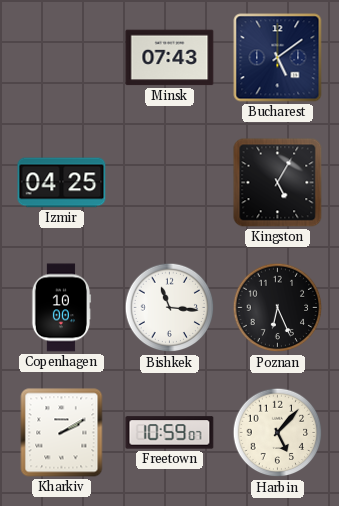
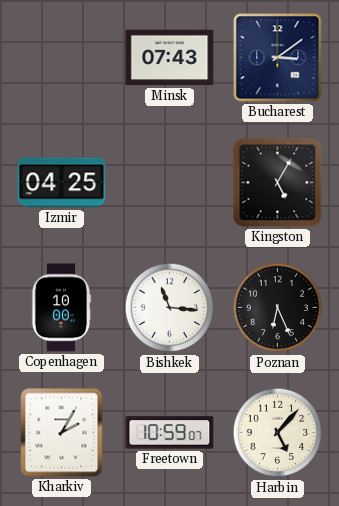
Bucharest: 5:09 -> 3:09
Kharkiv: 2:10 -> 2:05
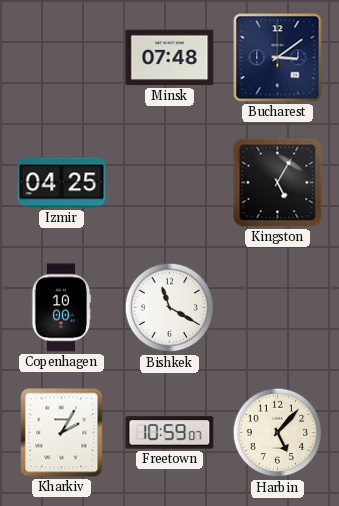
Minsk: 07:43 -> 07:48
Bishkek: 11:16 -> 11:20
Poznan: 6:26 -> none
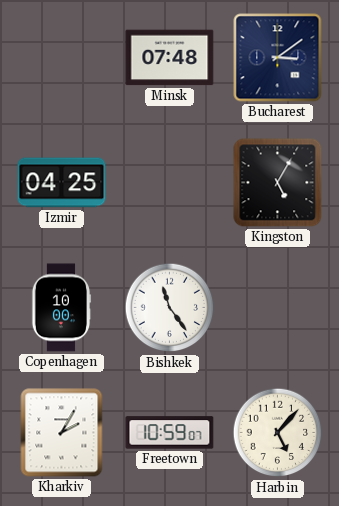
Bishkek: 11:20 -> 11:24
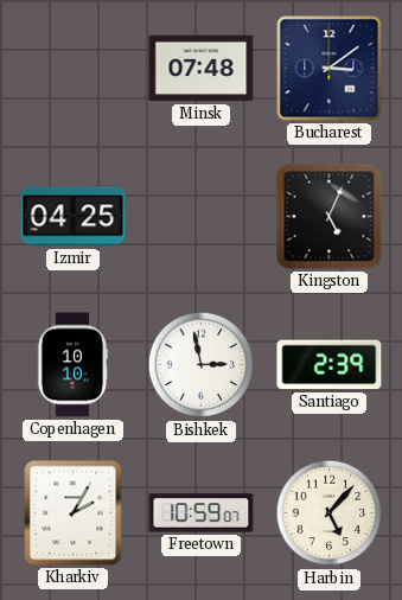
Kingston: 5:05 -> 5:04
Copenhagen: 10:00 -> 10:10
Bishkek: 11:24 -> 2:58
Santiago: none -> 2:39
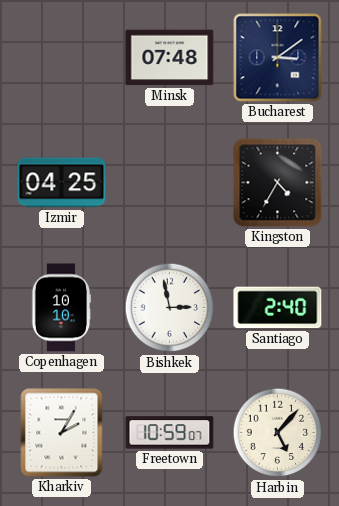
Kingston: 5:04 -> 4:35
Santiago: 2:39 -> 2:40
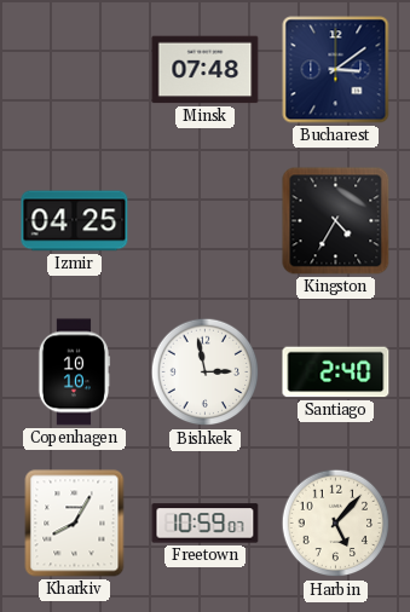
Kharkiv: 2:05 -> 8:05
